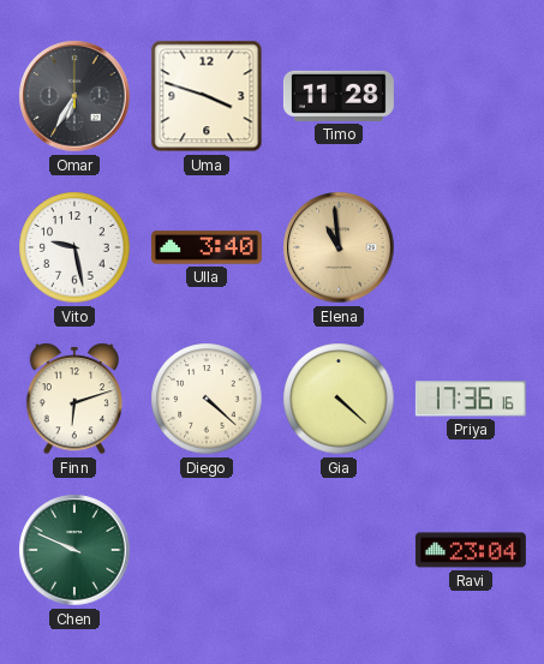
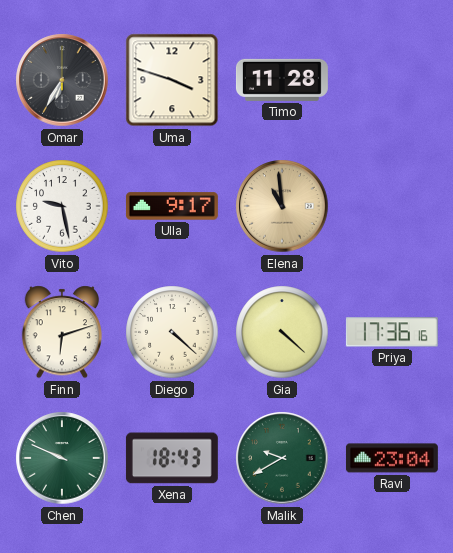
Ulla: 3:40 -> 9:17
Xena: none -> 18:43
Malik: none -> 9:40
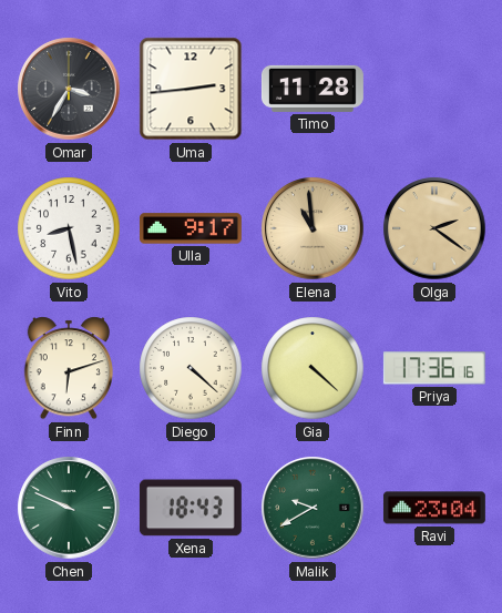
Omar: 6:35 -> 3:35
Uma: 3:48 -> 2:44
Vito: 9:28 -> 8:28
Olga: none -> 2:21
